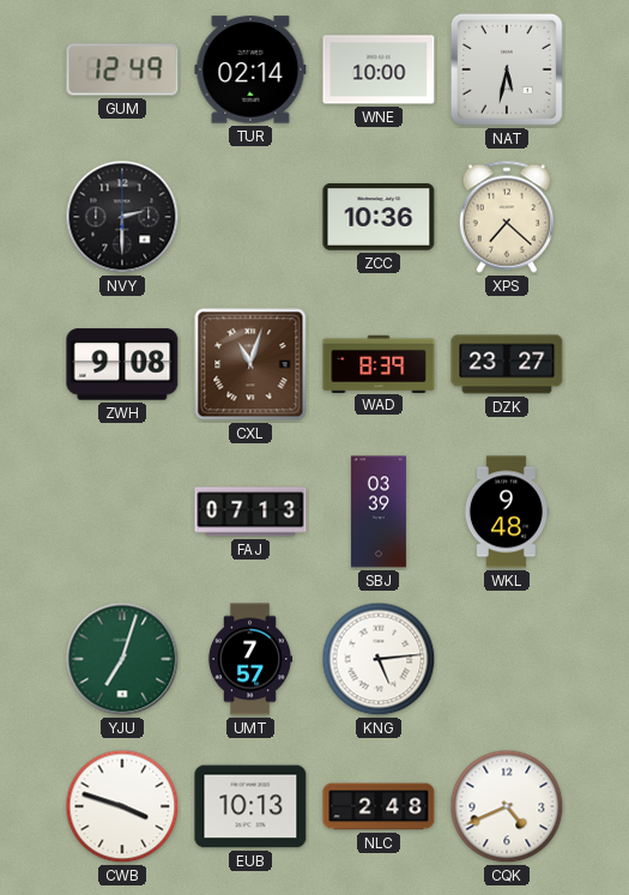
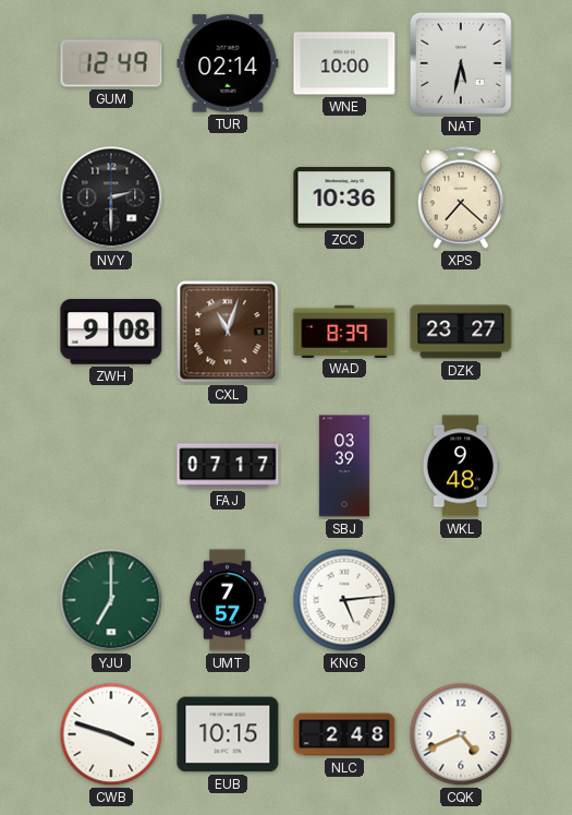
FAJ: 07:13 -> 07:17
YJU: 7:03 -> 7:00
EUB: 10:13 -> 10:15
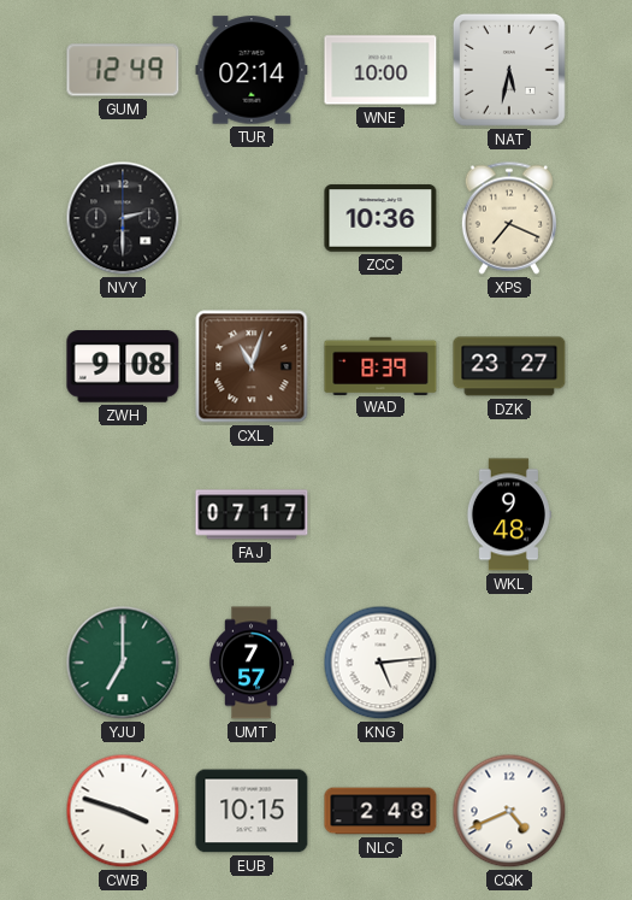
XPS: 7:22 -> 7:19
SBJ: 03:39 -> none
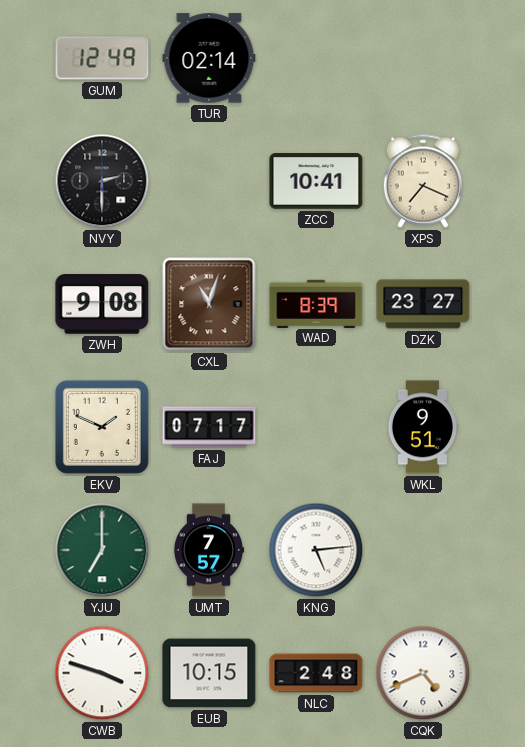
WNE: 10:00 -> none
NAT: 5:32 -> none
ZCC: 10:36 -> 10:41
EKV: none -> 1:49
WKL: 9:48 -> 9:51
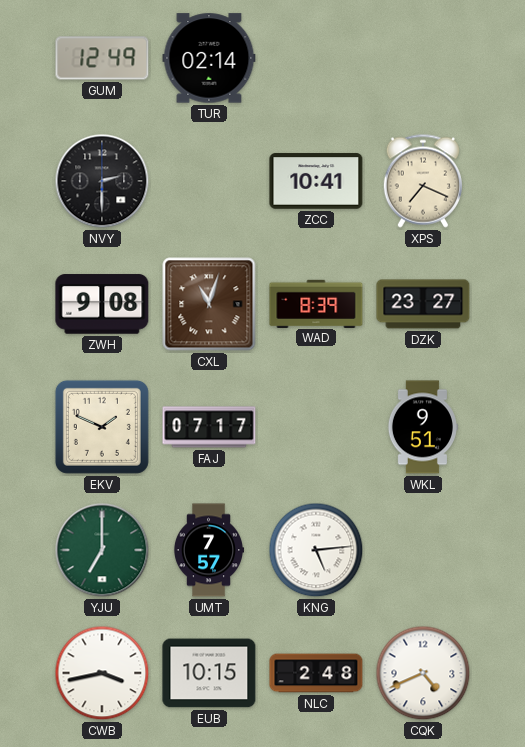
CWB: 3:48 -> 3:43
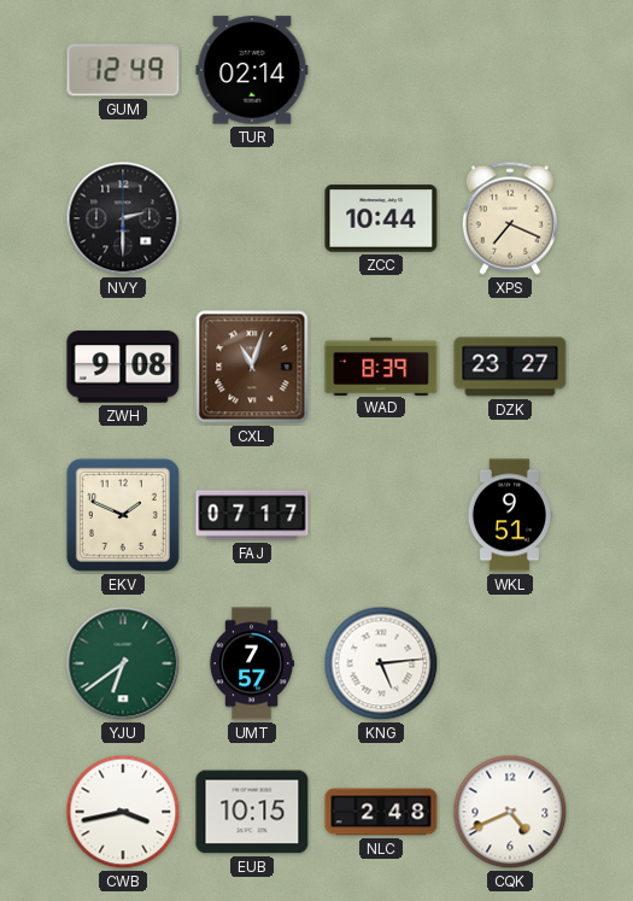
ZCC: 10:41 -> 10:44
YJU: 7:00 -> 6:39
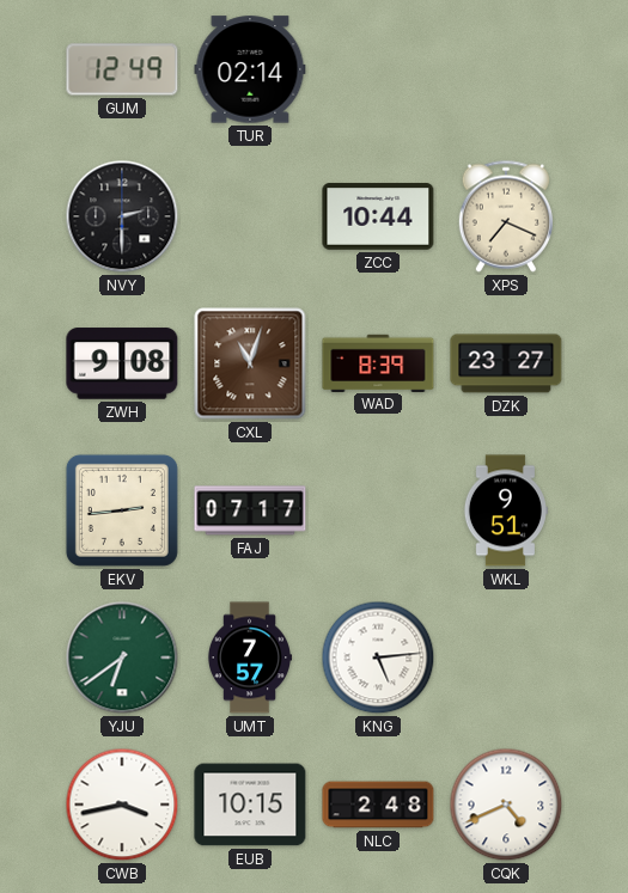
EKV: 1:49 -> 2:44
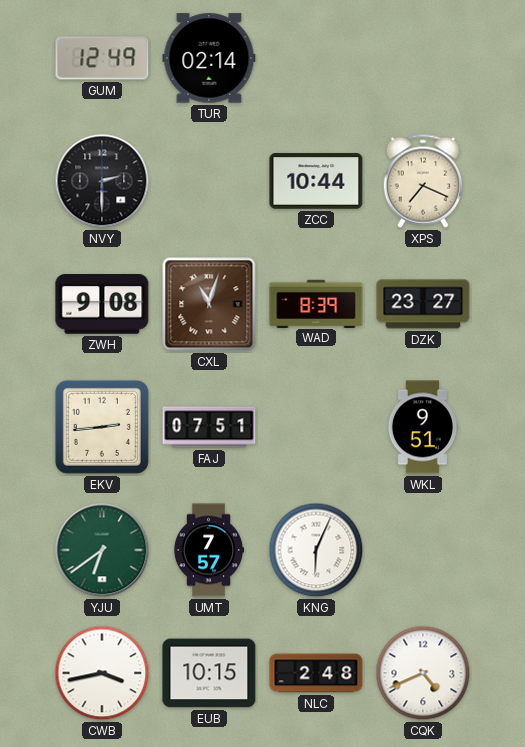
FAJ: 07:17 -> 07:51
KNG: 5:14 -> 6:04
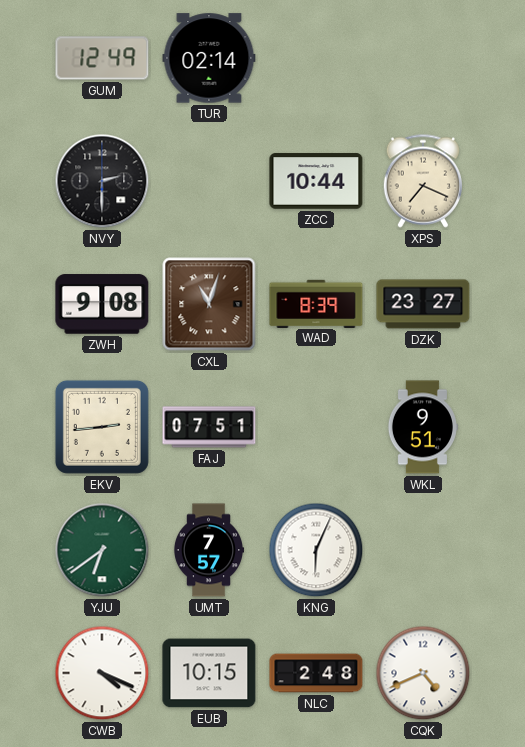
CWB: 3:43 -> 4:19
